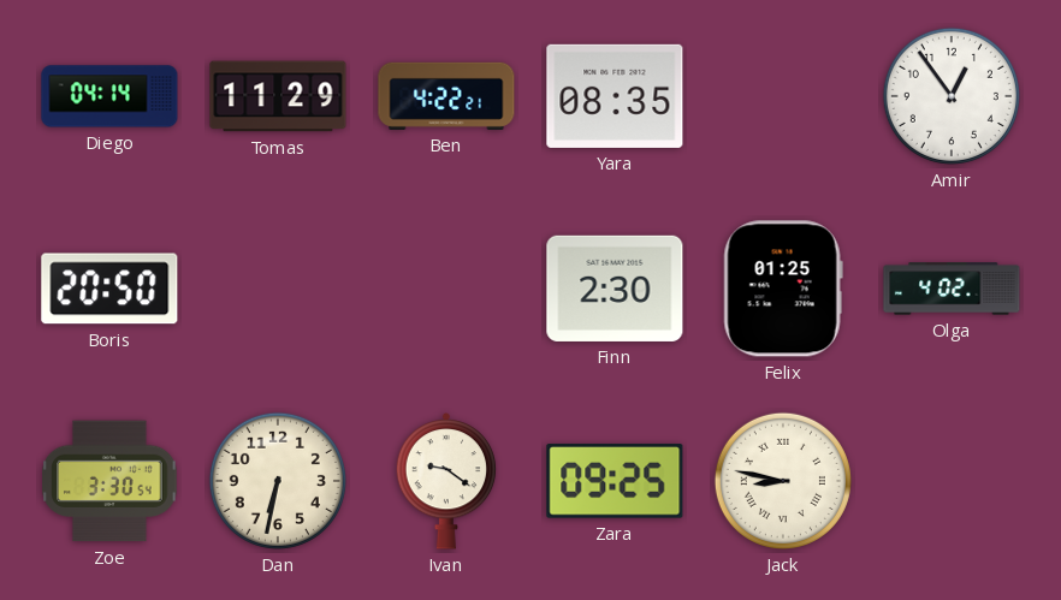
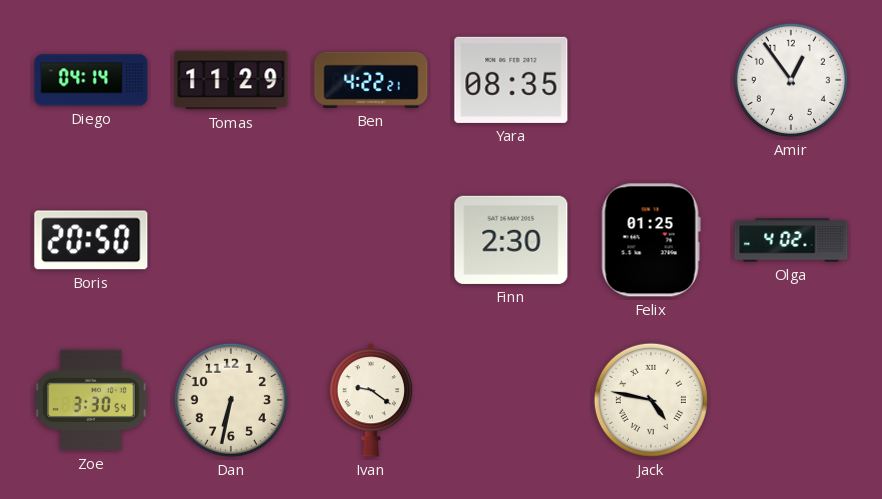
Zara: 09:25 -> none
Jack: 8:47 -> 4:47
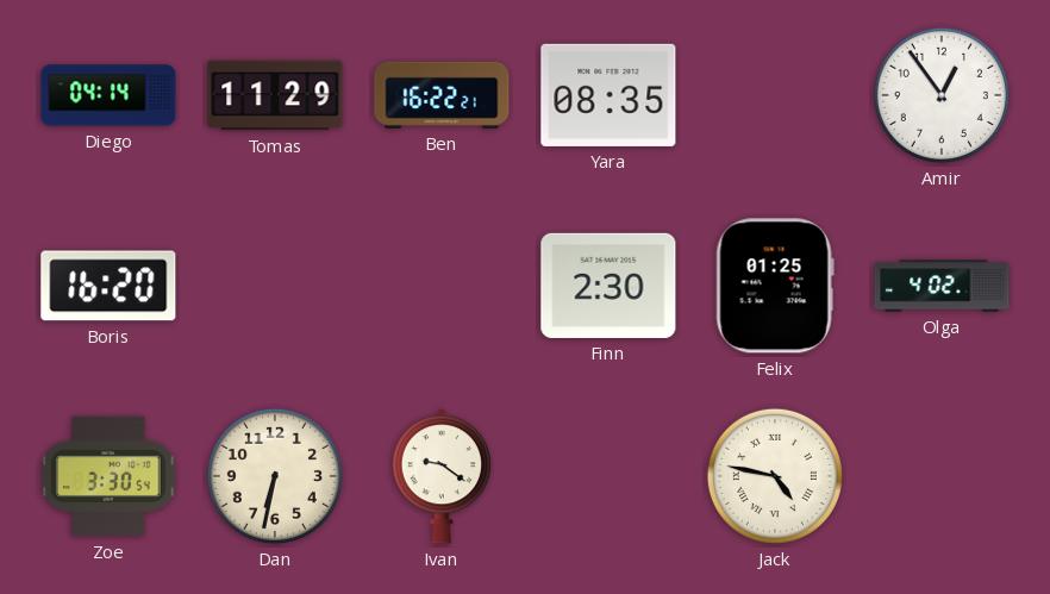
Ben: 4:22 -> 16:22
Boris: 20:50 -> 16:20
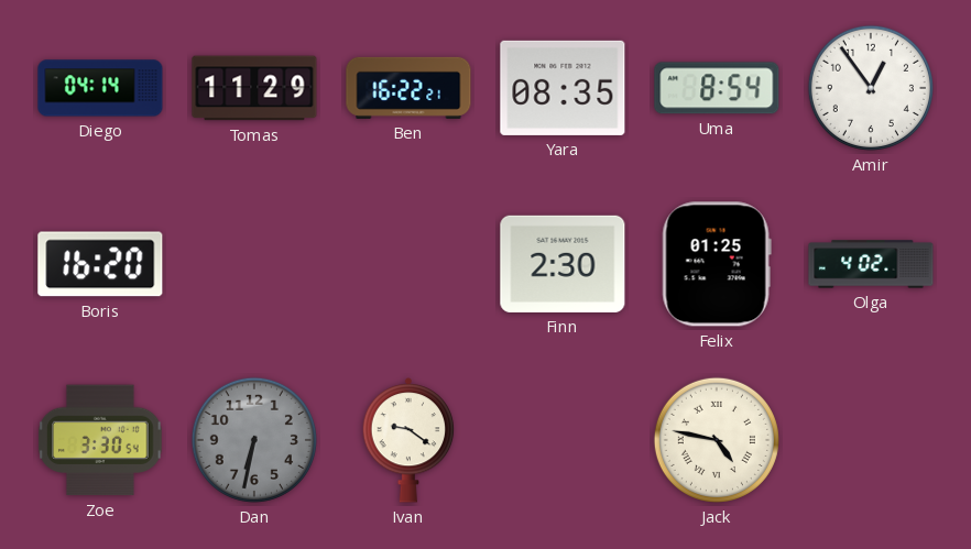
Uma: none -> 8:54
Dan dial: cream -> grey
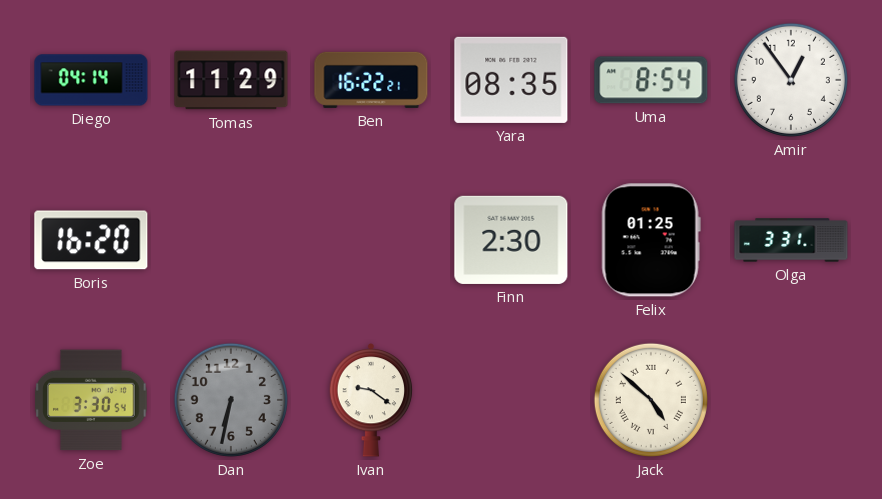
Olga: 4:02 -> 3:31
Jack: 4:47 -> 4:52
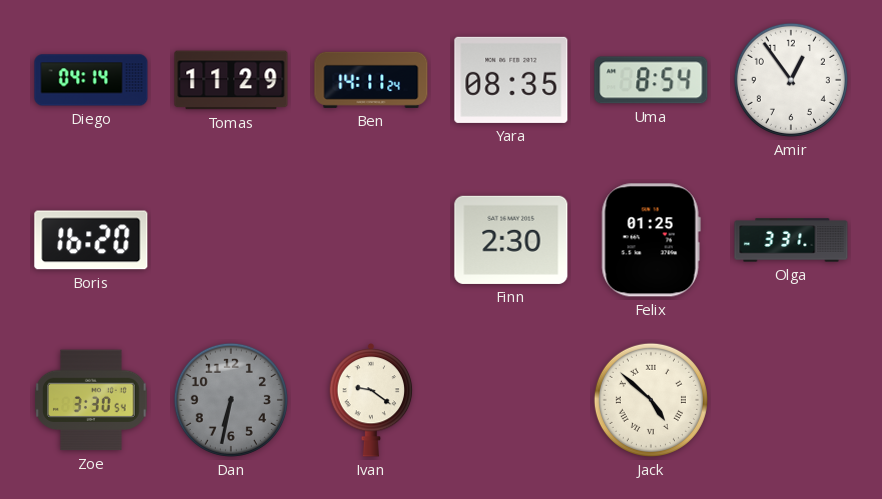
Ben: 16:22 -> 14:11
